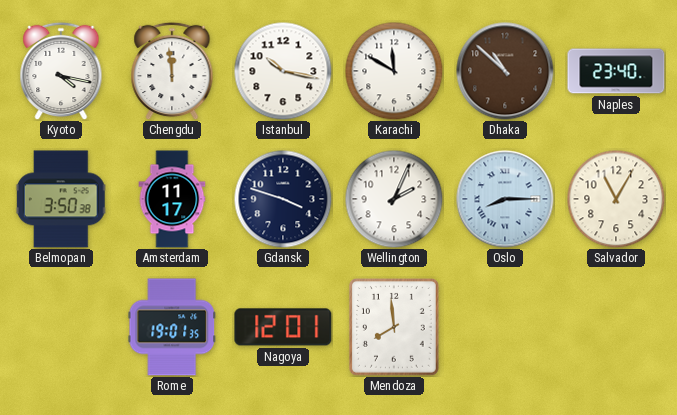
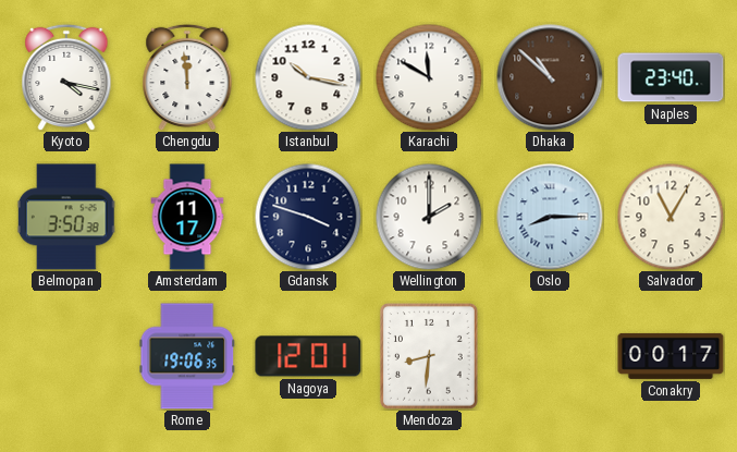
Wellington: 2:04 -> 2:00
Rome: 19:01 -> 19:06
Mendoza: 7:59 -> 8:31
Conakry: none -> 00:17
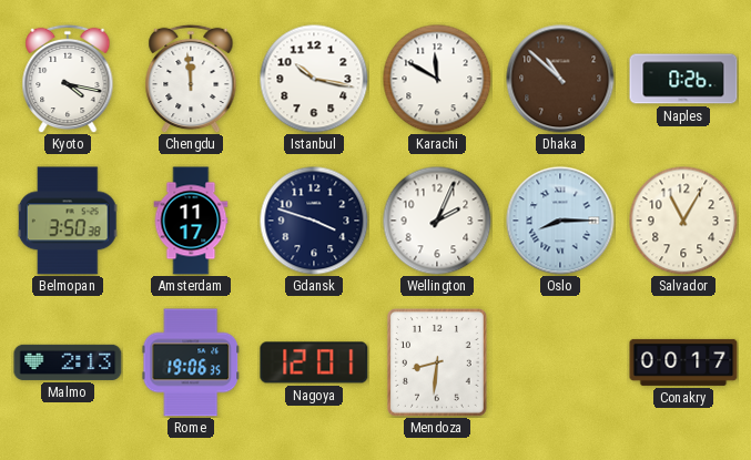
Naples: 23:40 -> 0:26
Wellington: 2:00 -> 2:04
Malmo: none -> 2:13
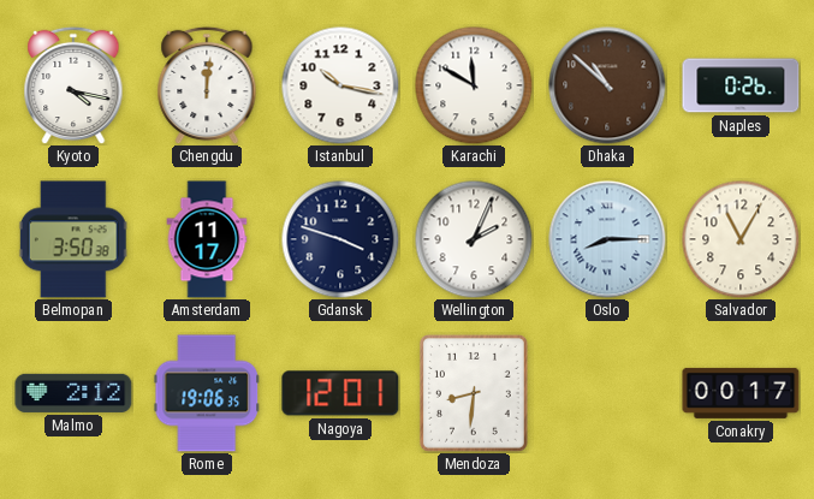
Chengdu: 11:59 -> 12:01
Malmo: 2:13 -> 2:12
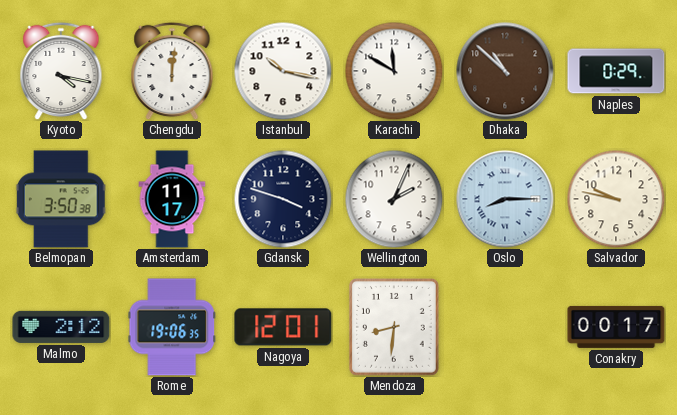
Naples: 0:26 -> 0:29
Salvador: 11:05 -> 9:47
